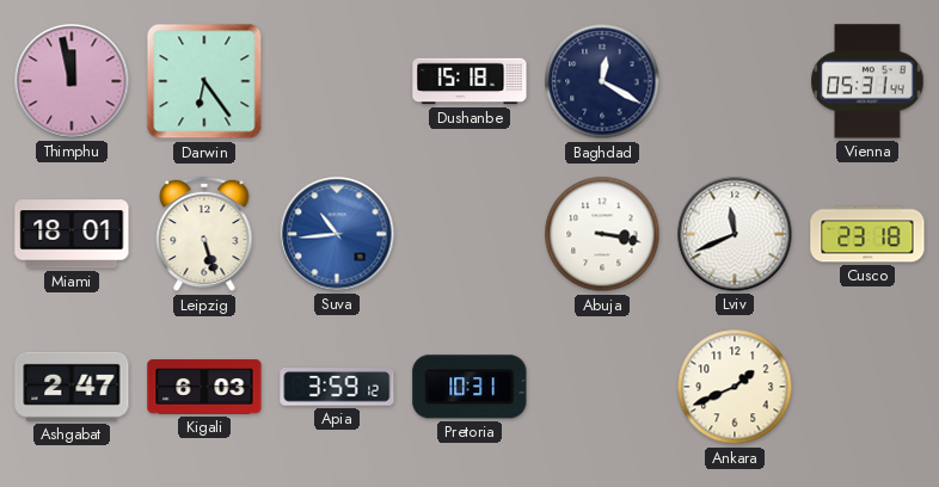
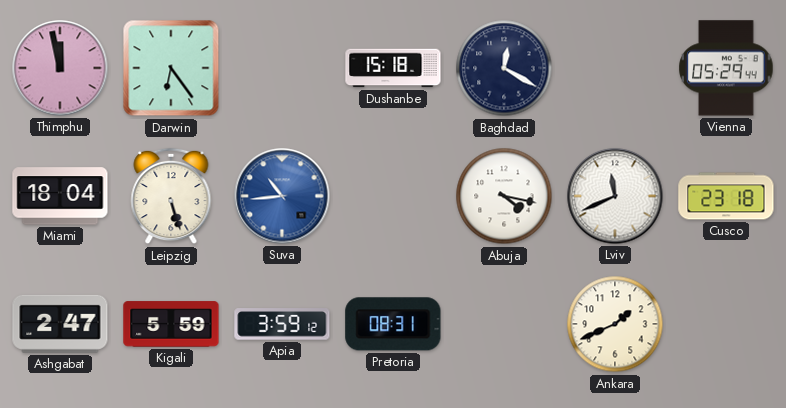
Vienna: 05:31 -> 05:29
Miami: 18:01 -> 18:04
Abuja: 3:17 -> 4:17
Kigali: 6:03 -> 5:59
Pretoria: 10:31 -> 08:31
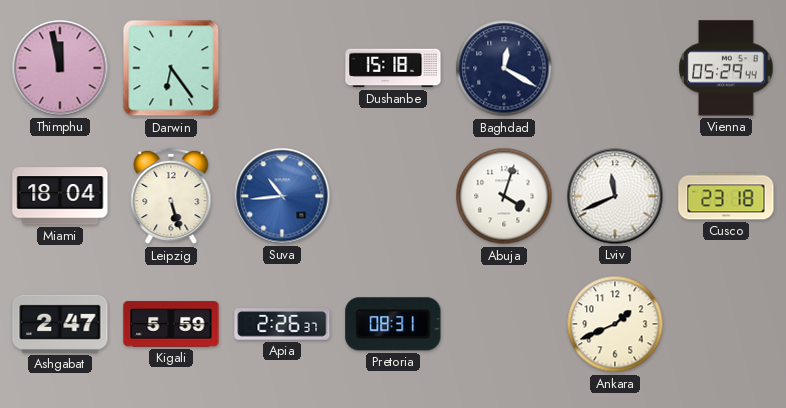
Abuja: 4:17 -> 4:03
Apia: 3:59 -> 2:26
